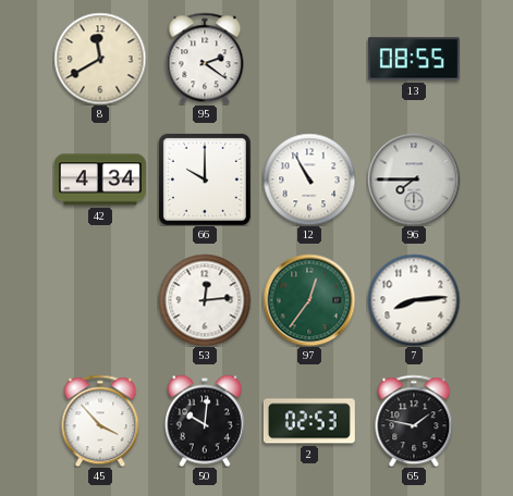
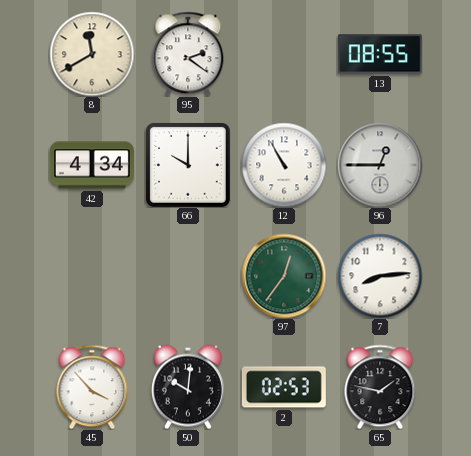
96: 7:45 -> 12:45
53: 12:14 -> none
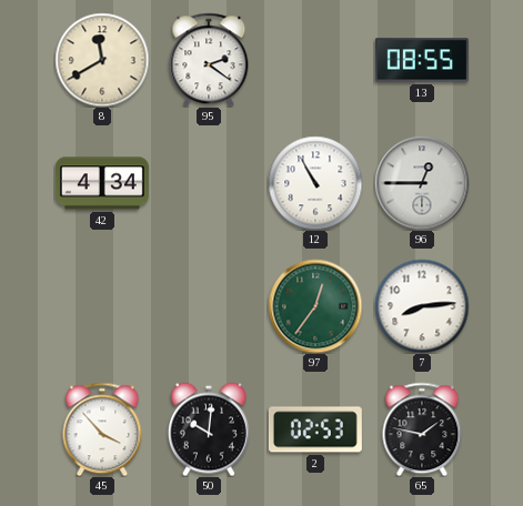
66: 10:00 -> none
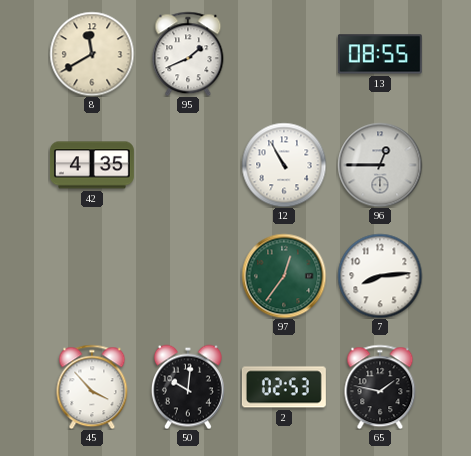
95: 2:21 -> 1:41
42: 4:34 -> 4:35
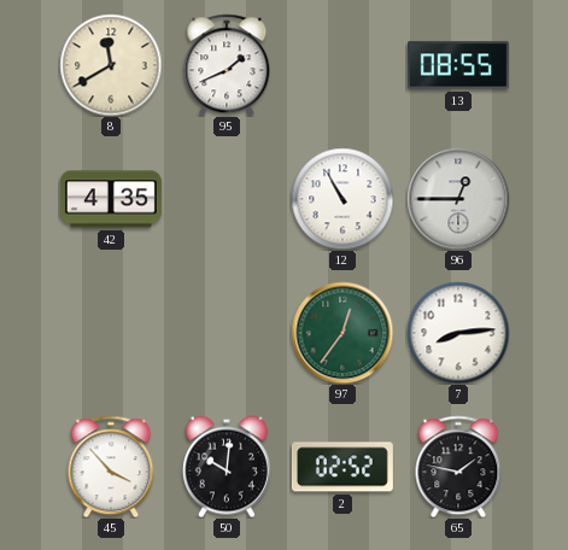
2: 02:53 -> 02:52
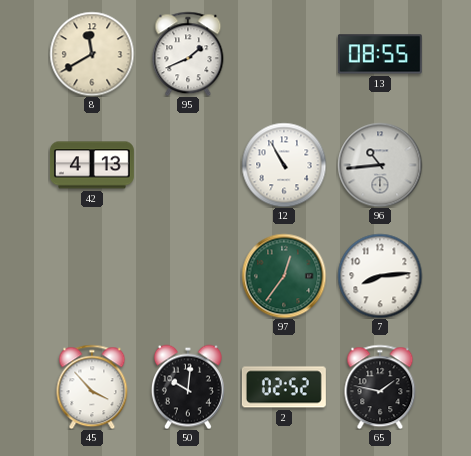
42: 4:35 -> 4:13
96: 12:45 -> 10:44
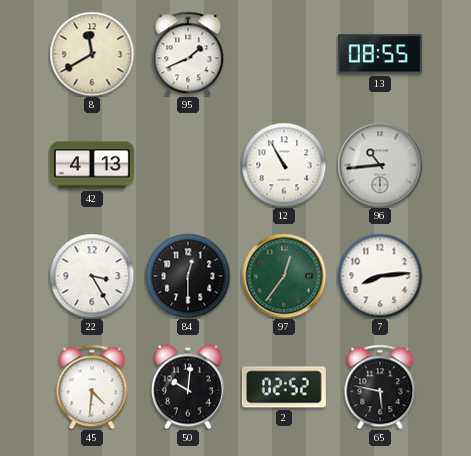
22: none -> 3:25
84: none -> 12:30
45: 3:53 -> 4:31
65: 1:47 -> 5:47
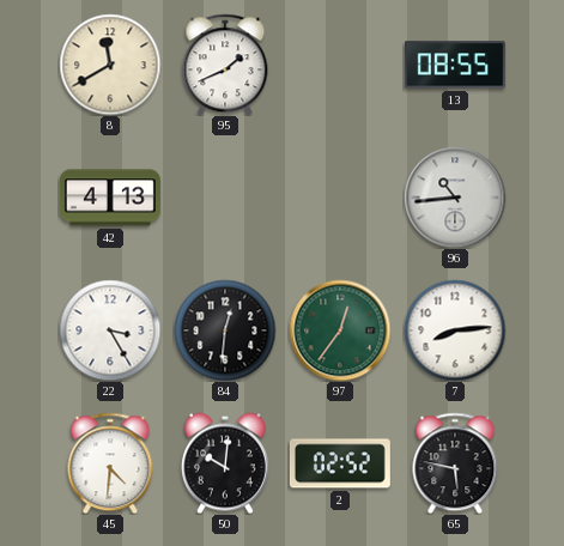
12: 10:55 -> none
84: 12:30 -> 12:31
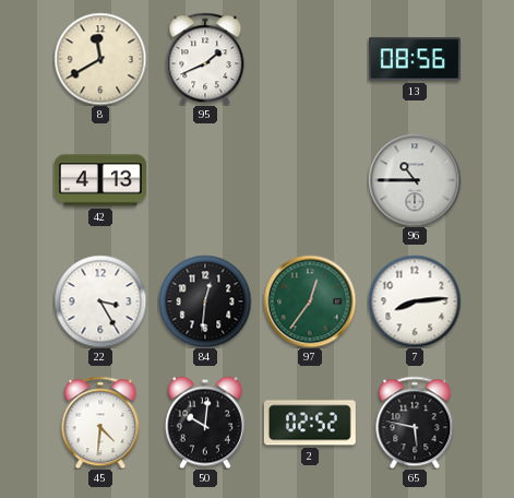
13: 08:55 -> 08:56
96: 10:44 -> 10:45
